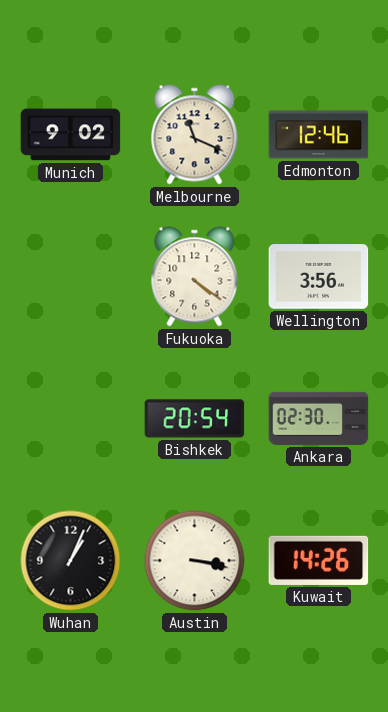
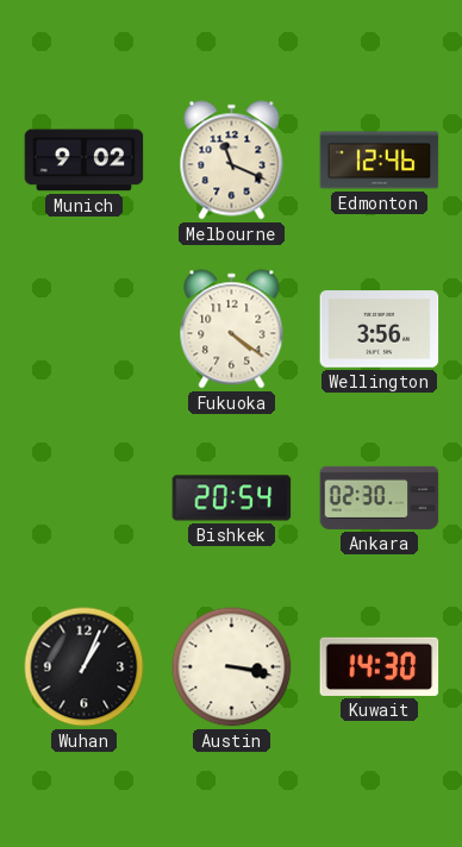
Kuwait: 14:26 -> 14:30
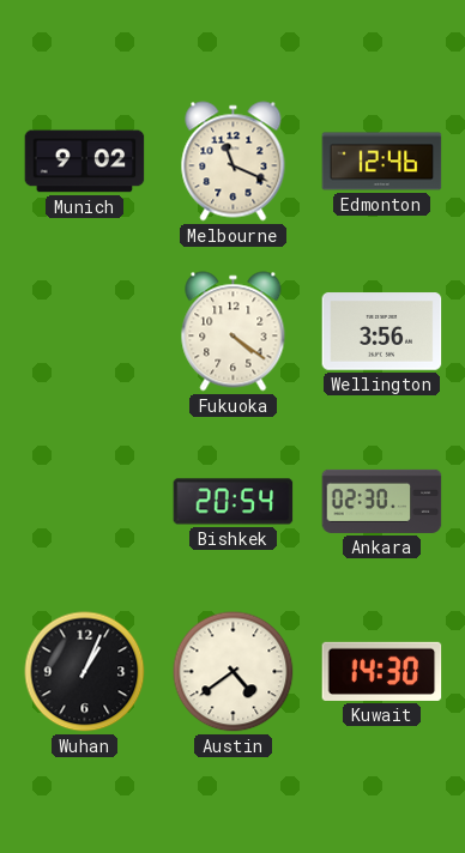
Austin: 3:17 -> 4:39
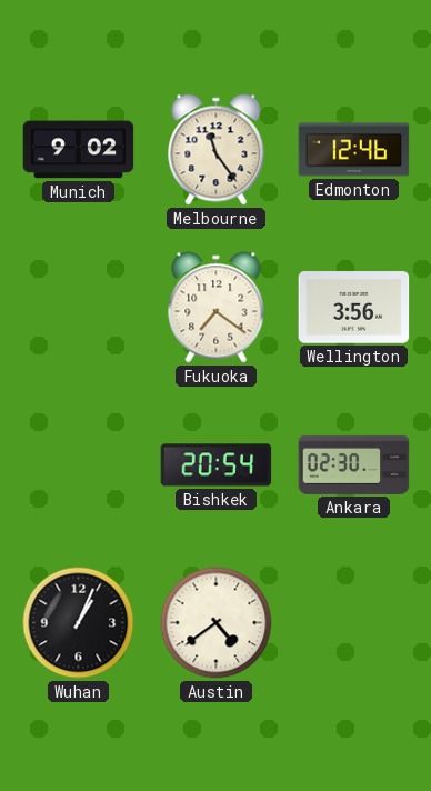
Melbourne: 11:19 -> 11:24
Fukuoka: 4:21 -> 7:21
Kuwait: 14:30 -> none
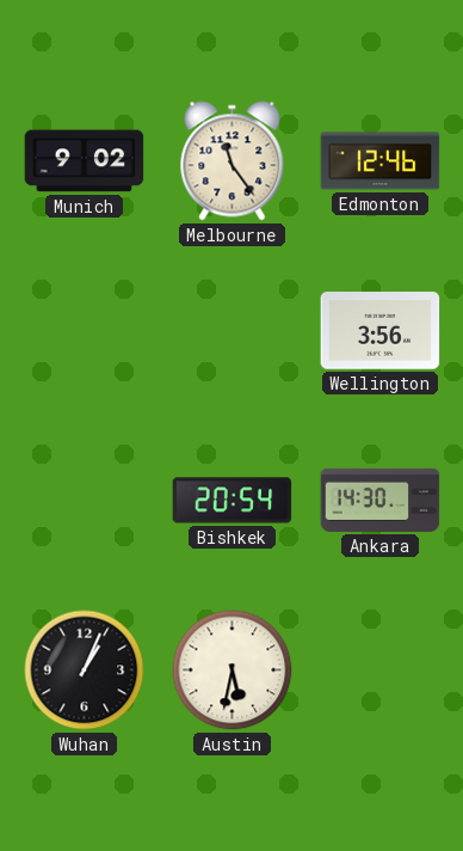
Fukuoka: 7:21 -> none
Ankara: 02:30 -> 14:30
Austin: 4:39 -> 5:32
